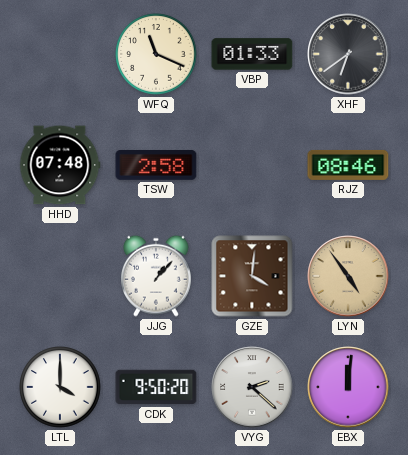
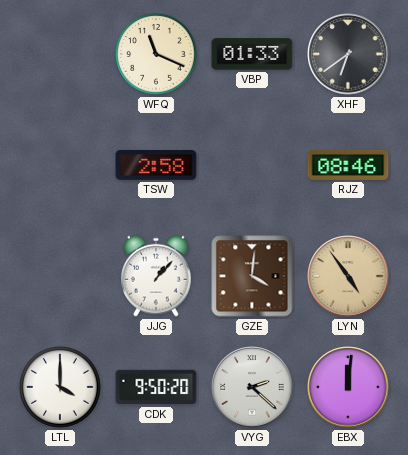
HHD: 07:48 -> none
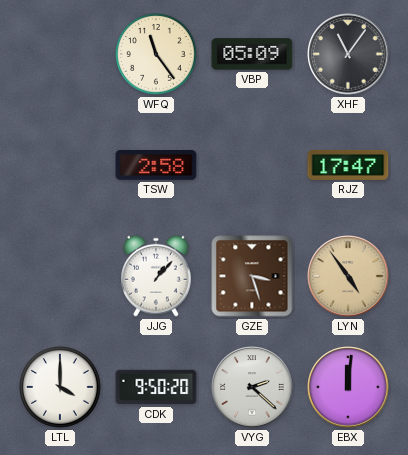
WFQ: 11:19 -> 11:24
VBP: 01:33 -> 05:09
XHF: 6:39 -> 11:06
RJZ: 08:46 -> 17:47
GZE: 4:01 -> 3:27
